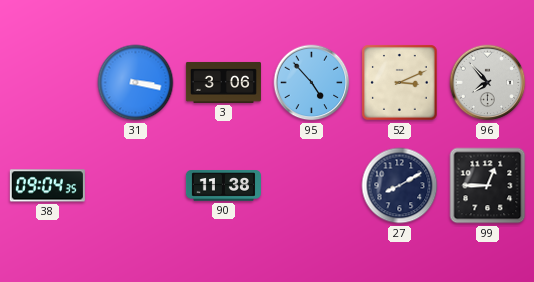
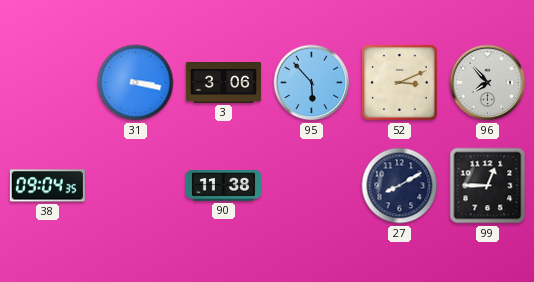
95: 4:53 -> 5:53
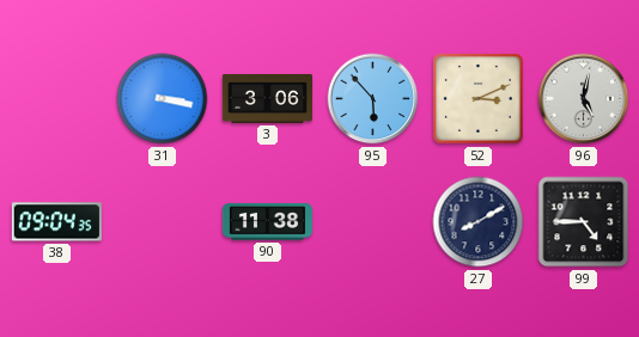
96: 7:53 -> 5:02
99: 12:45 -> 4:45
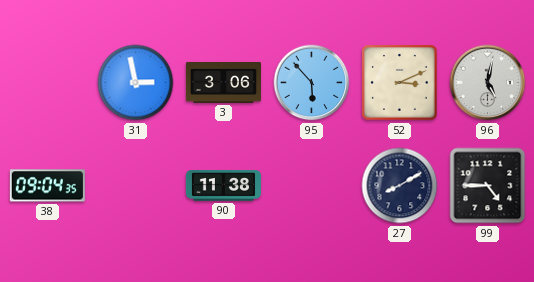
31: 3:17 -> 2:58
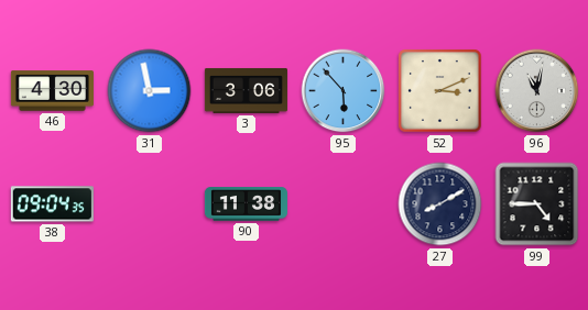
46: none -> 4:30
96: 5:02 -> 11:02
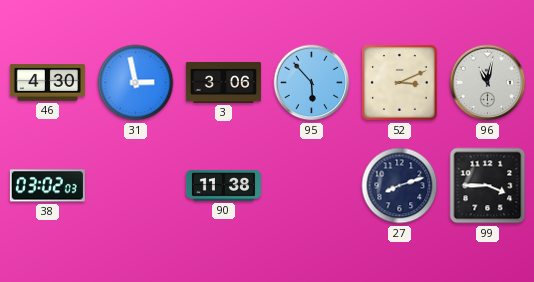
38: 09:04 -> 03:02
27: 8:10 -> 8:12
99: 4:45 -> 3:45
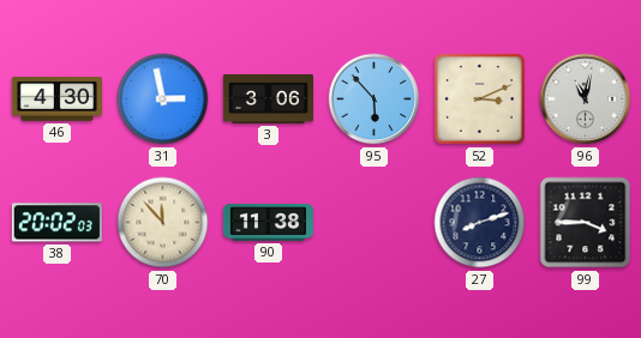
38: 03:02 -> 20:02
70: none -> 11:53
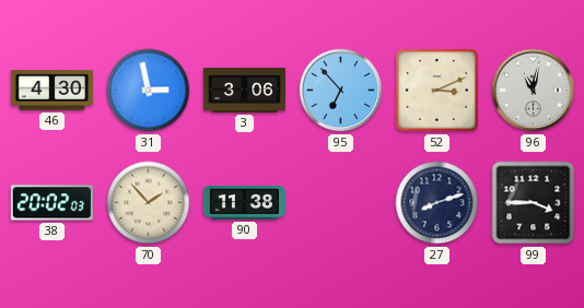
95: 5:53 -> 6:53
70: 11:53 -> 1:53
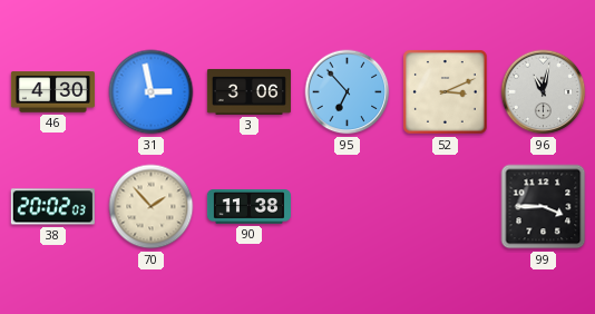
27: 8:12 -> none
